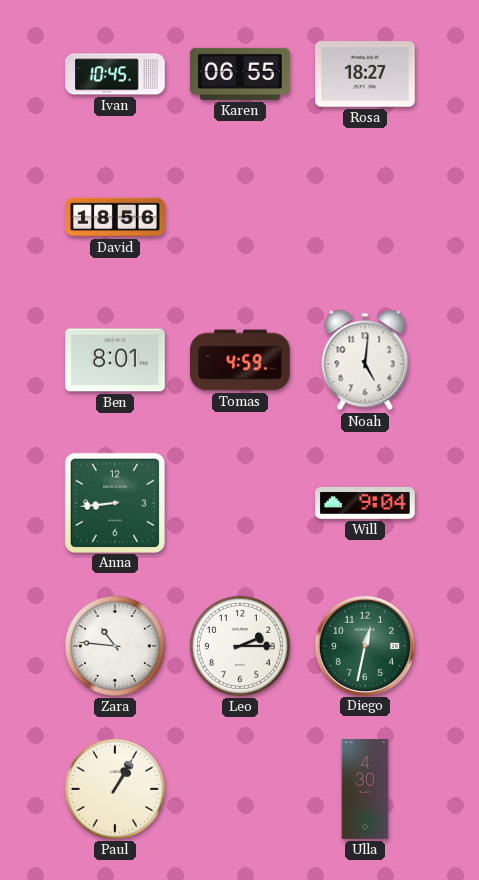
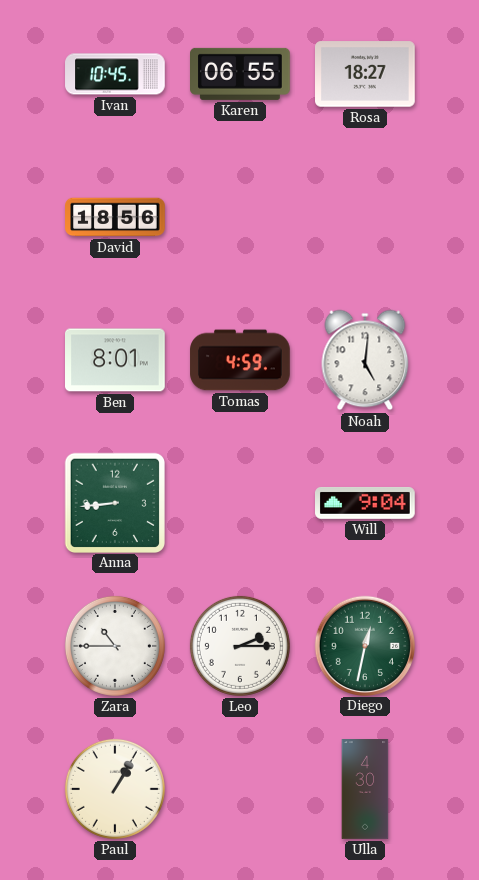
Zara: 10:46 -> 10:45
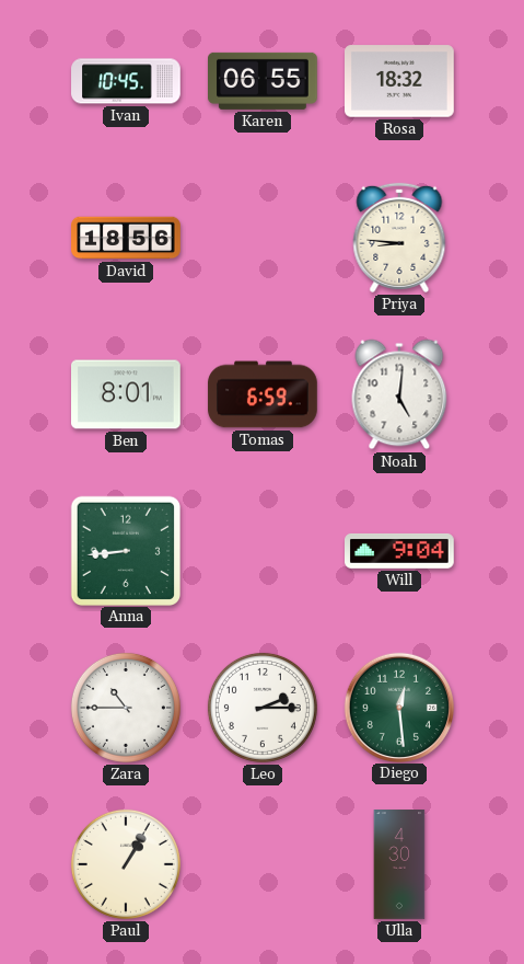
Rosa: 18:27 -> 18:32
Priya: none -> 8:46
Tomas: 4:59 -> 6:59
Diego: 12:32 -> 12:29
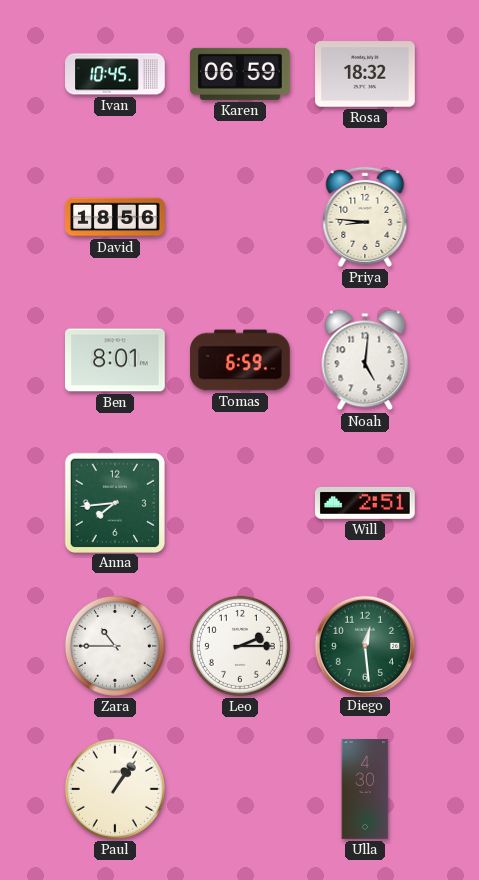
Karen: 06:55 -> 06:59
Anna: 8:44 -> 7:44
Will: 9:04 -> 2:51
Paul: 1:05 -> 1:06
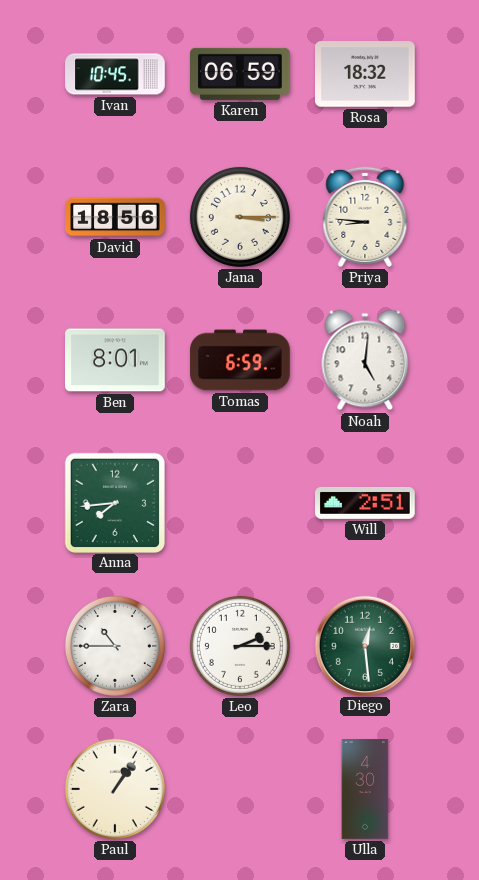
Jana: none -> 3:15
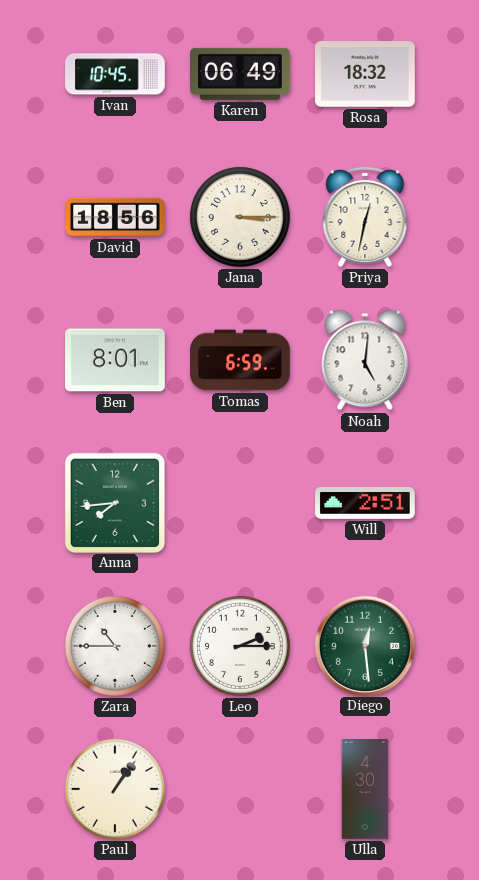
Karen: 06:59 -> 06:49
Priya: 8:46 -> 12:32
